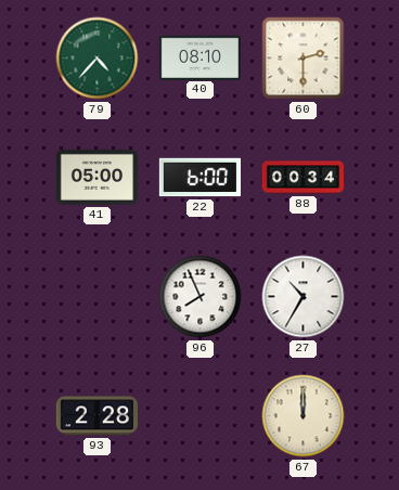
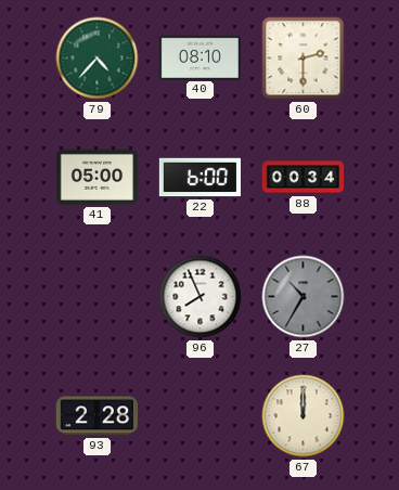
27 dial: white -> grey
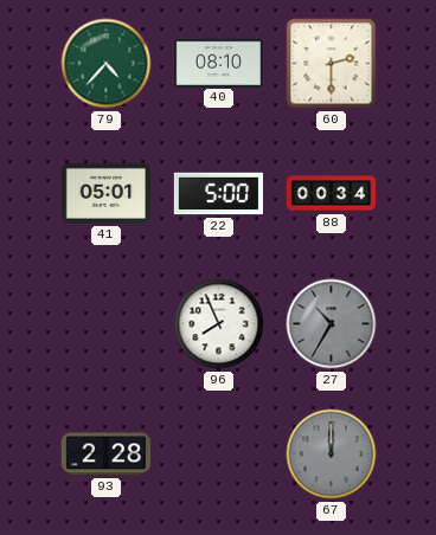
41: 05:00 -> 05:01
22: 6:00 -> 5:00
67 dial: cream -> grey
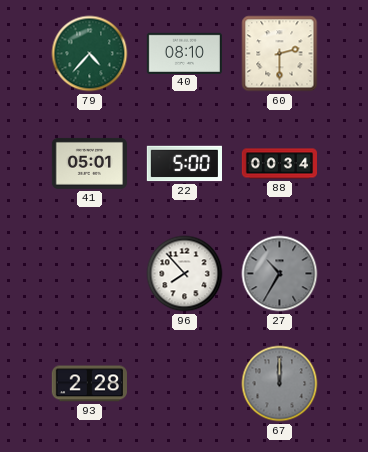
96: 7:56 -> 7:53
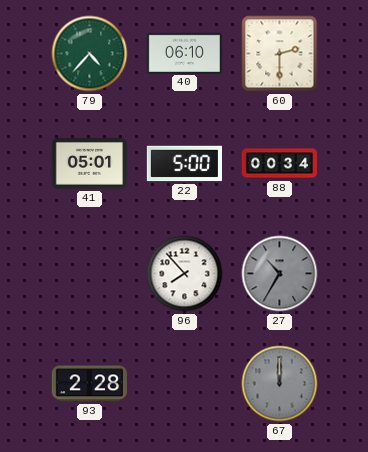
40: 08:10 -> 06:10
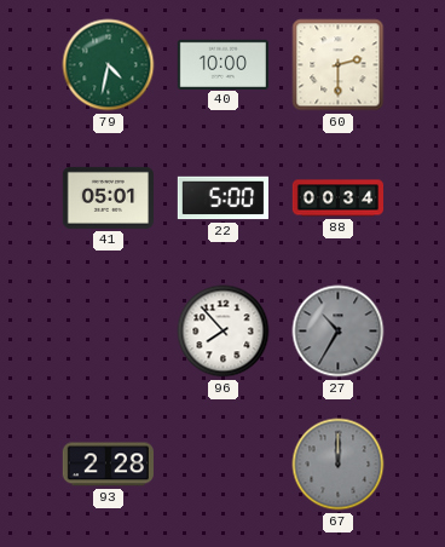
79: 4:37 -> 4:32
40: 06:10 -> 10:00
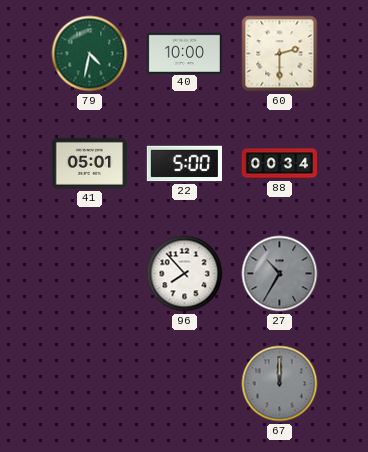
93: 2:28 -> none
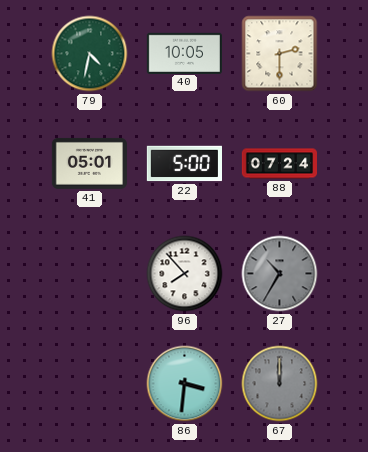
40: 10:00 -> 10:05
88: 00:34 -> 07:24
86: none -> 3:31
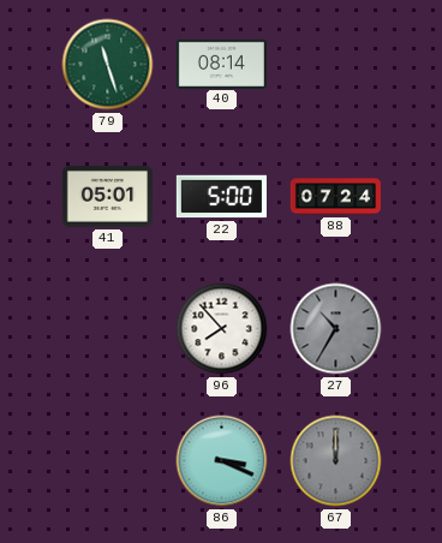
79: 4:32 -> 11:27
40: 10:05 -> 08:14
60: 2:30 -> none
86: 3:31 -> 3:19
